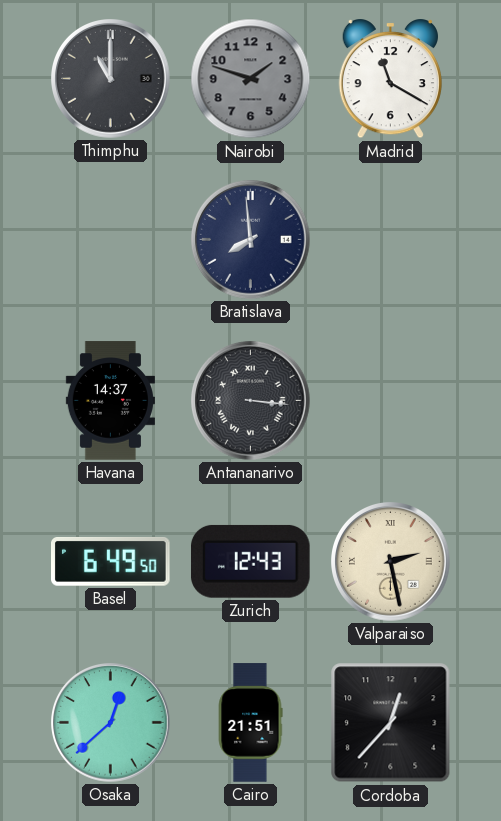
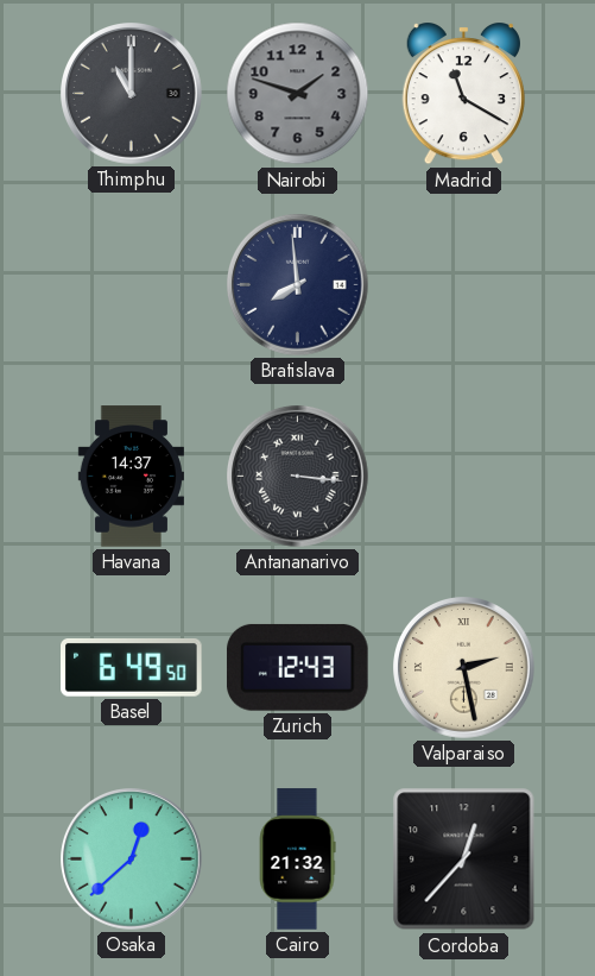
Cairo: 21:51 -> 21:32
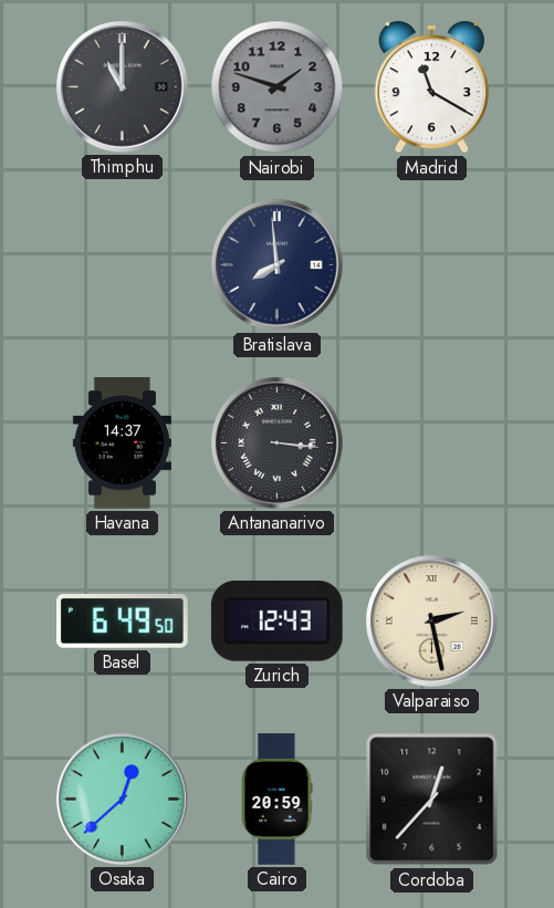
Cairo: 21:32 -> 20:59
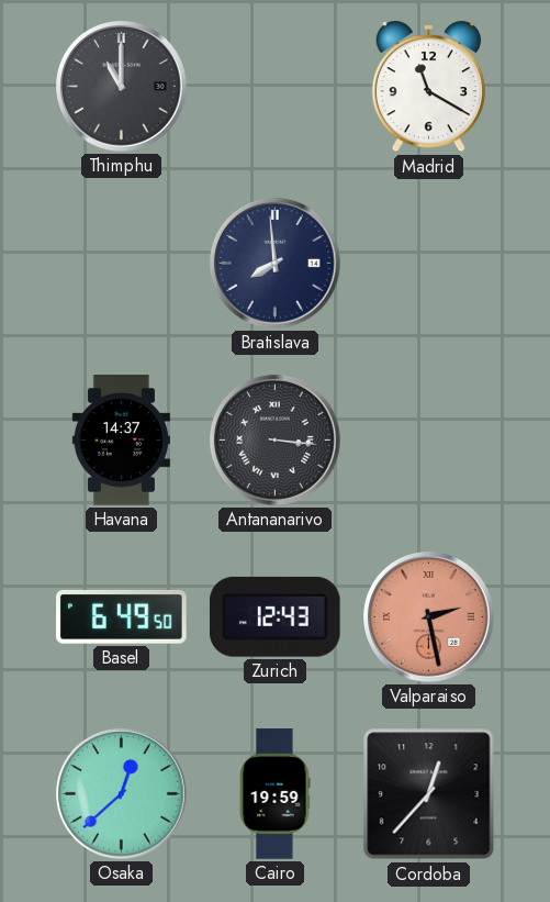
Nairobi: 1:48 -> none
Valparaiso dial: cream -> salmon
Cairo: 20:59 -> 19:59
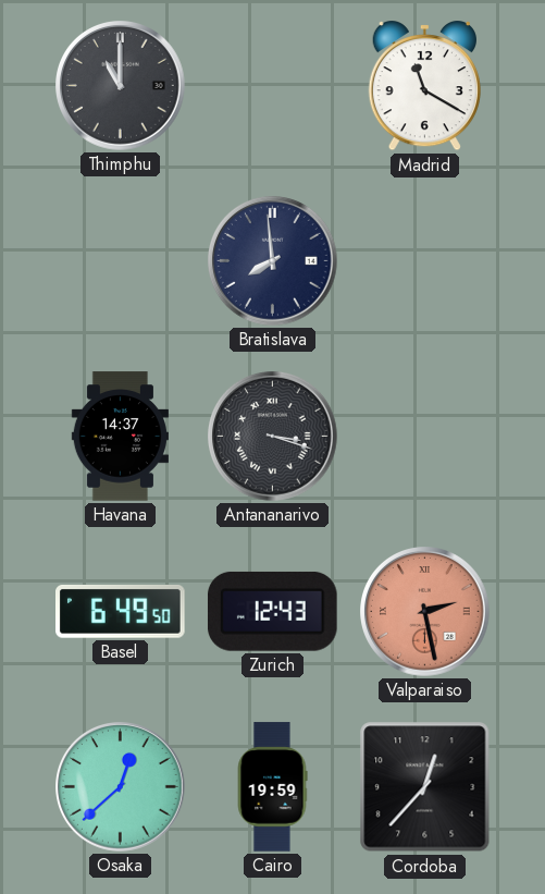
Antananarivo: 3:16 -> 3:18
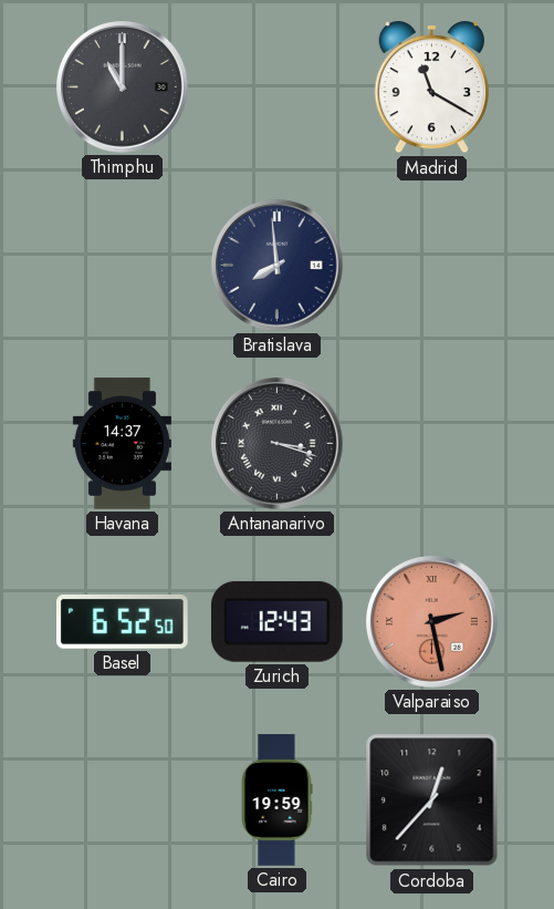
Basel: 6:49 -> 6:52
Osaka: 12:38 -> none
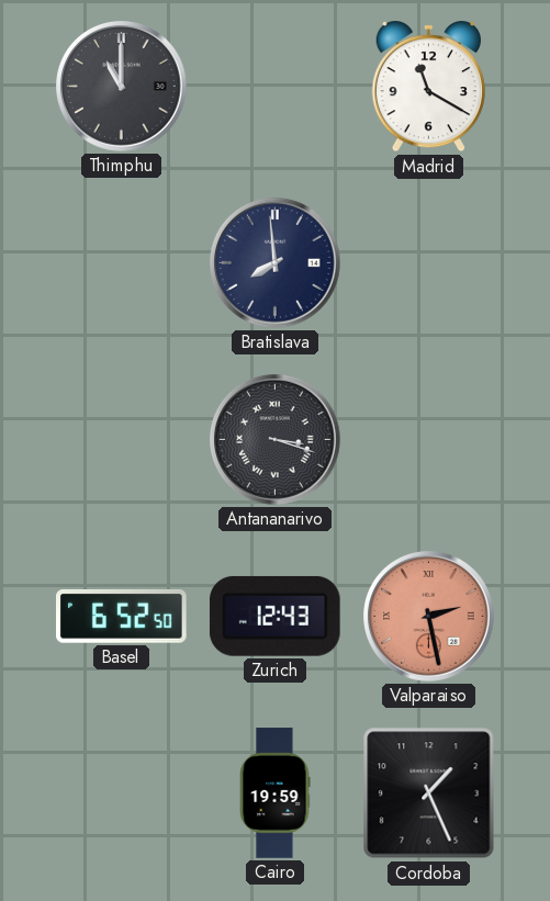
Havana: 14:37 -> none
Cordoba: 12:37 -> 1:26
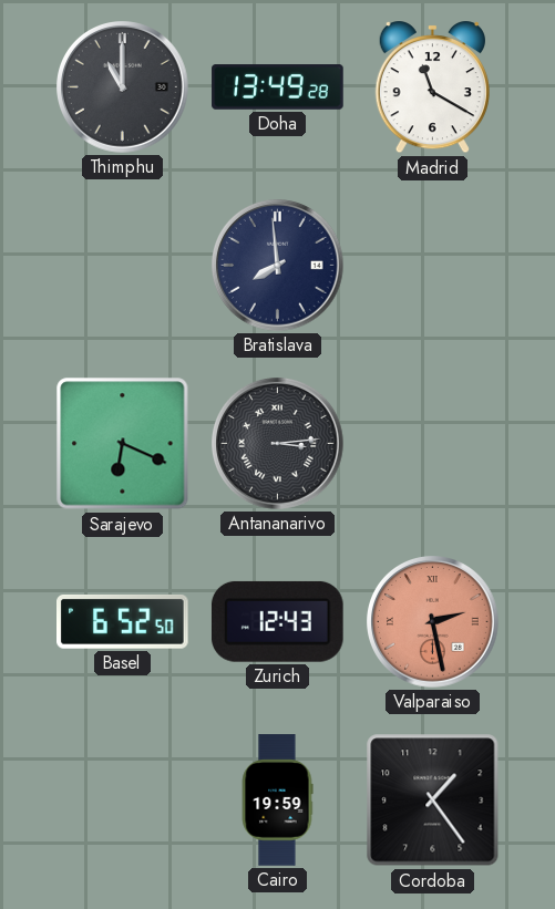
Doha: none -> 13:49
Sarajevo: none -> 6:19
Antananarivo: 3:18 -> 3:14
Cordoba: 1:26 -> 1:24
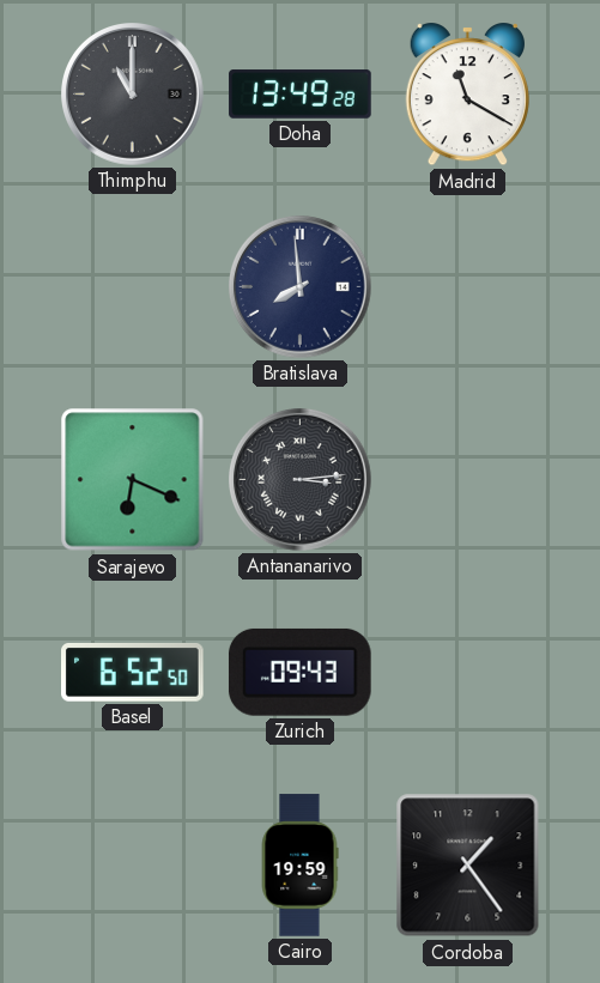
Zurich: 12:43 -> 09:43
Valparaiso: 2:28 -> none
